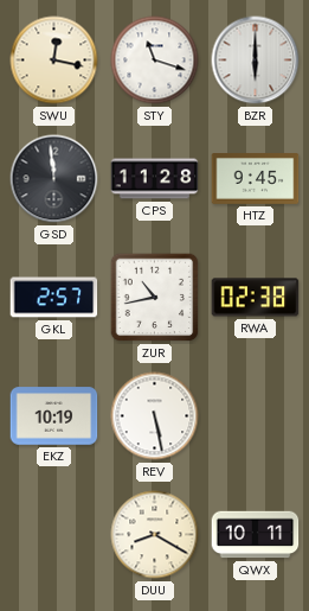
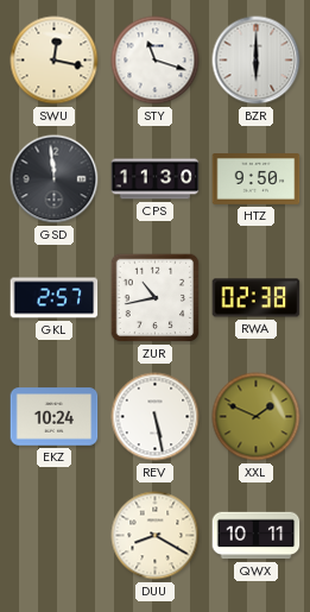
CPS: 11:28 -> 11:30
HTZ: 9:45 -> 9:50
EKZ: 10:19 -> 10:24
XXL: none -> 1:49
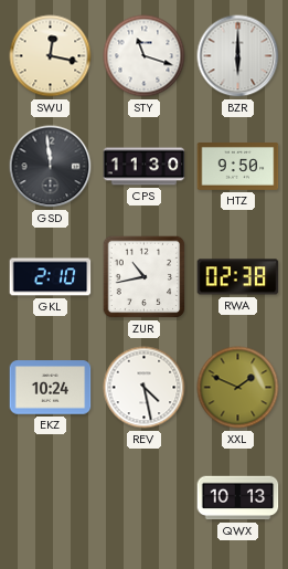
GKL: 2:57 -> 2:10
REV: 5:28 -> 4:28
DUU: 8:20 -> none
QWX: 10:11 -> 10:13
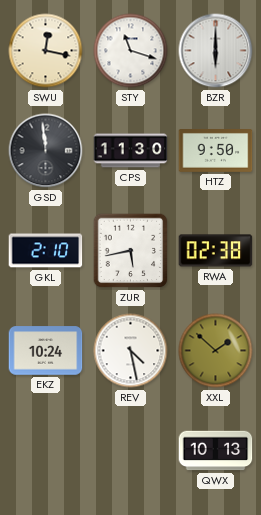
ZUR: 10:43 -> 5:43
XXL: 1:49 -> 1:52
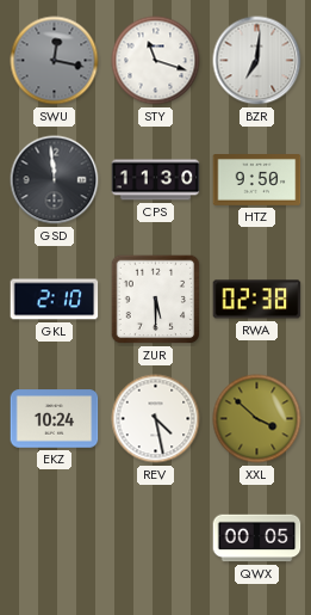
SWU dial: cream -> grey
BZR: 6:00 -> 7:01
ZUR: 5:43 -> 5:30
XXL: 1:52 -> 3:52
QWX: 10:13 -> 00:05
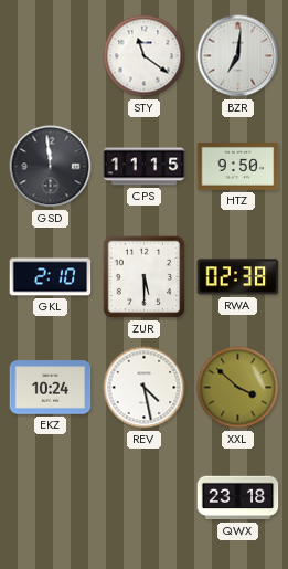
SWU: 12:17 -> none
STY: 11:18 -> 11:21
CPS: 11:30 -> 11:15
QWX: 00:05 -> 23:18
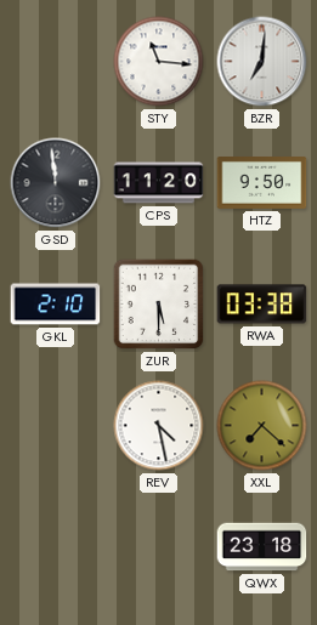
STY: 11:21 -> 11:16
CPS: 11:15 -> 11:20
RWA: 02:38 -> 03:38
EKZ: 10:24 -> none
XXL: 3:52 -> 7:22
